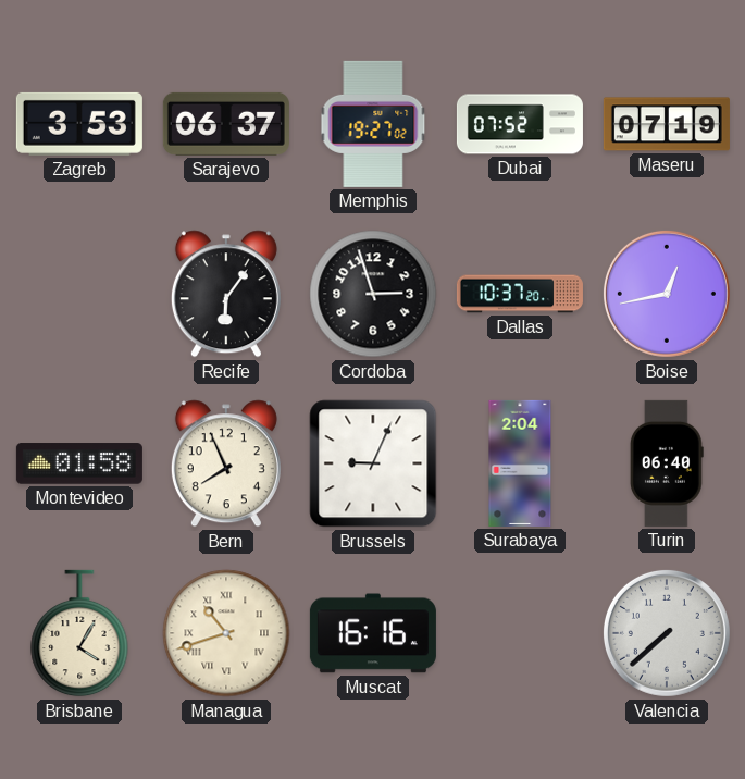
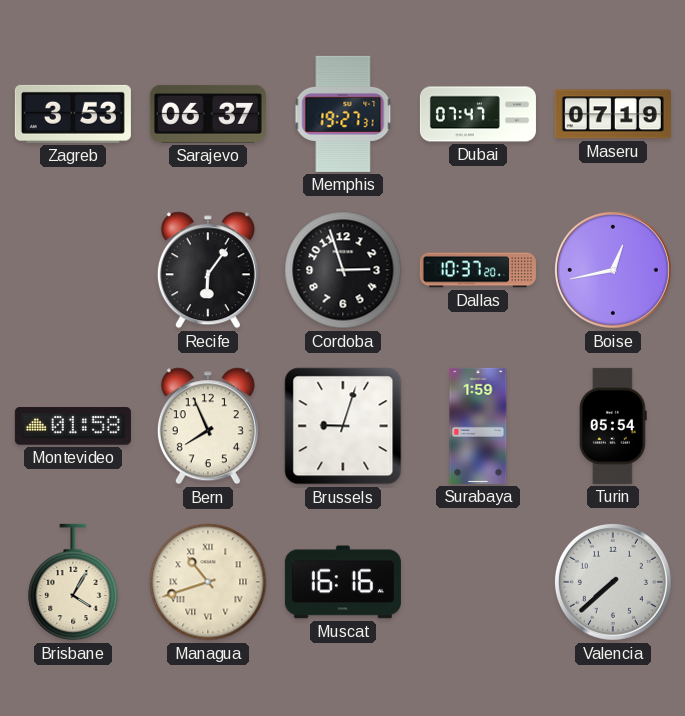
Memphis: 19:27:02 -> 19:27:31
Dubai: 07:52 -> 07:47
Brussels: 9:04 -> 9:03
Surabaya: 2:04 -> 1:59
Turin: 06:40 -> 05:54
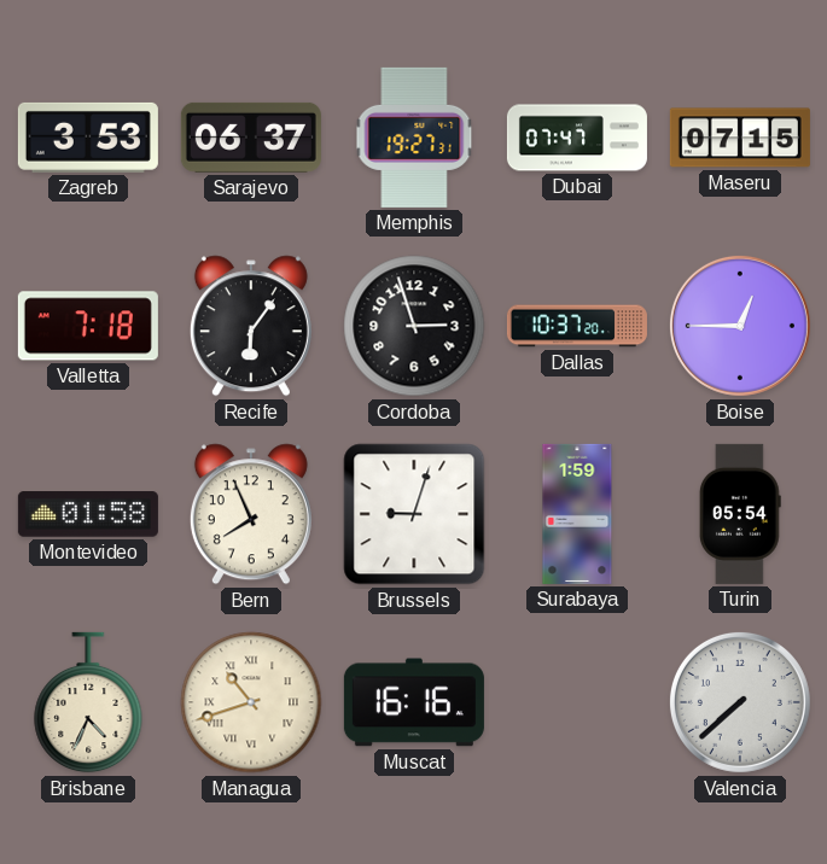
Maseru: 07:19 -> 07:15
Valletta: none -> 7:18
Boise: 12:43 -> 12:45
Brisbane: 4:05 -> 4:34
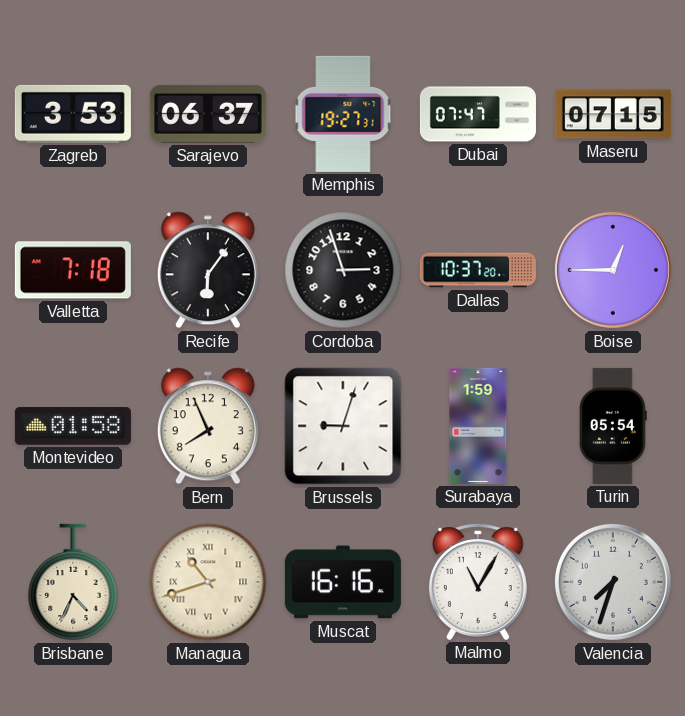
Malmo: none -> 11:05
Valencia: 7:38 -> 7:33
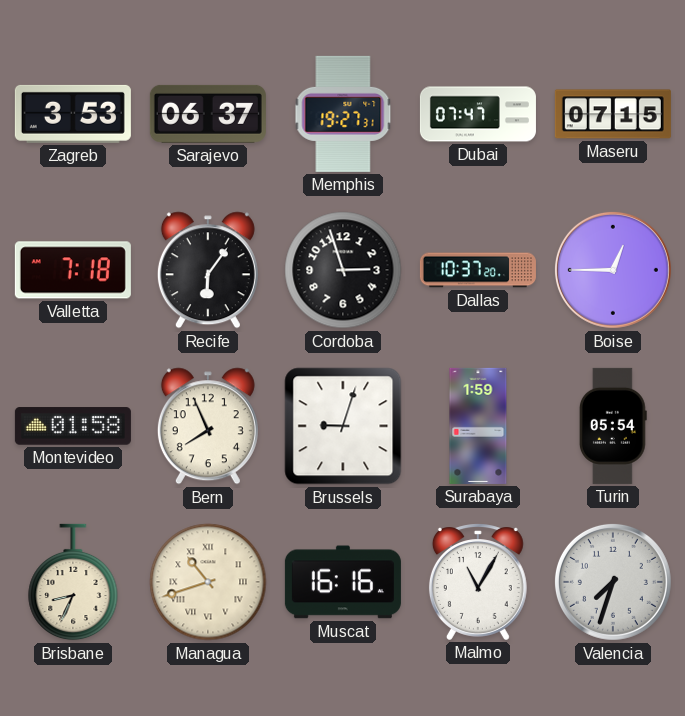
Brisbane: 4:34 -> 8:34
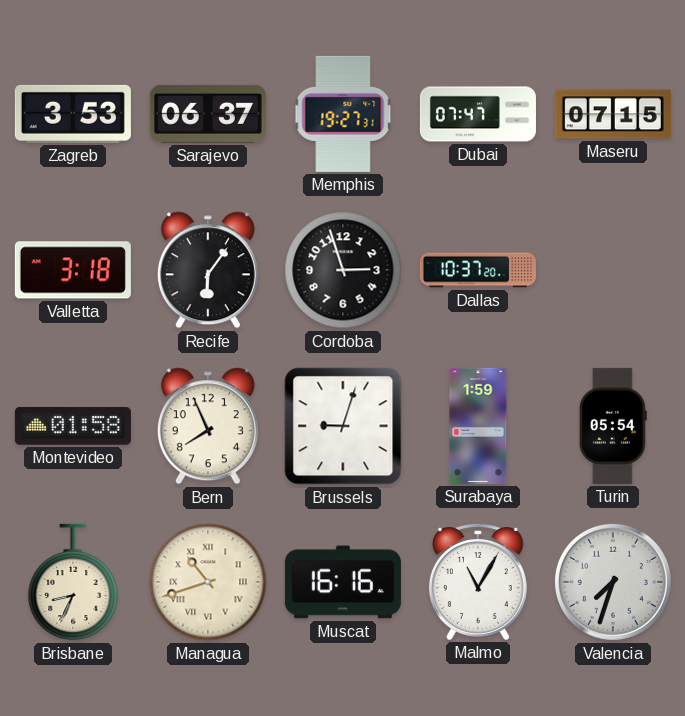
Valletta: 7:18 -> 3:18
Boise: 12:45 -> none
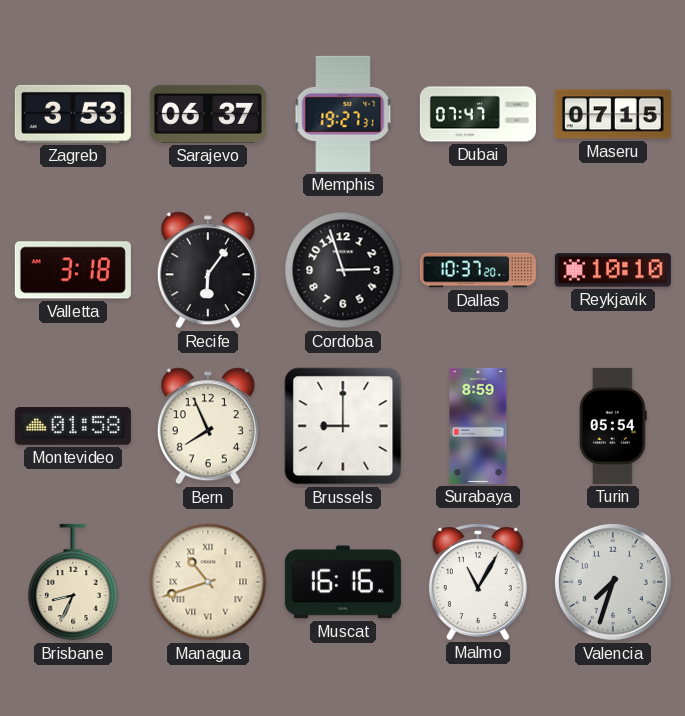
Reykjavik: none -> 10:10
Brussels: 9:03 -> 9:00
Surabaya: 1:59 -> 8:59
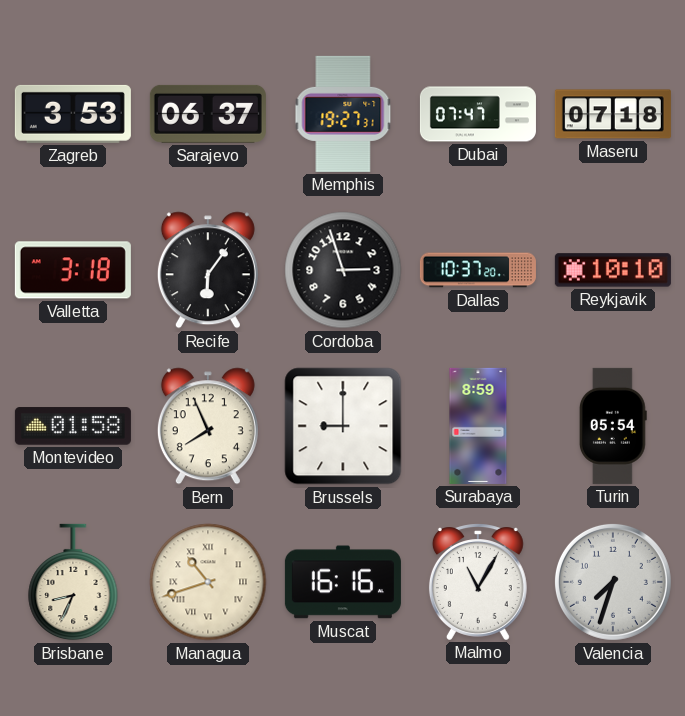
Maseru: 07:15 -> 07:18
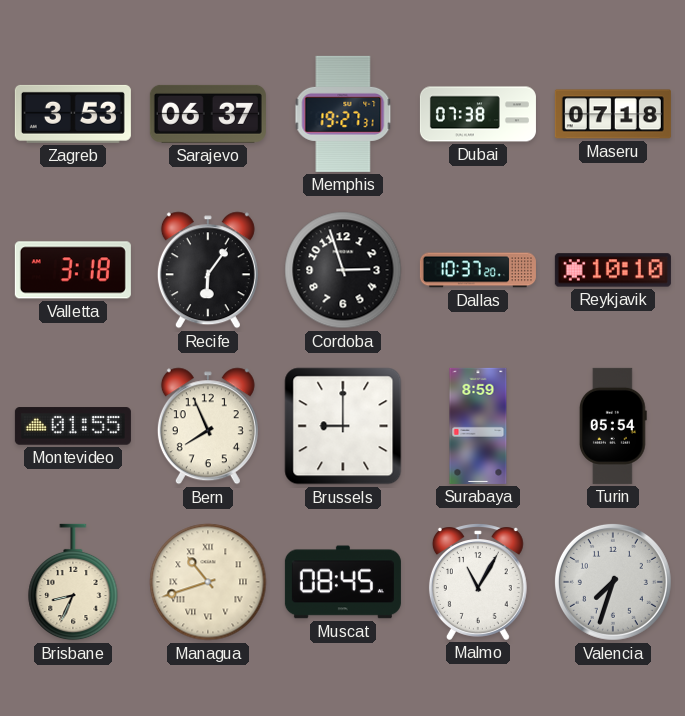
Dubai: 07:47 -> 07:38
Montevideo: 01:58 -> 01:55
Muscat: 16:16 -> 08:45
